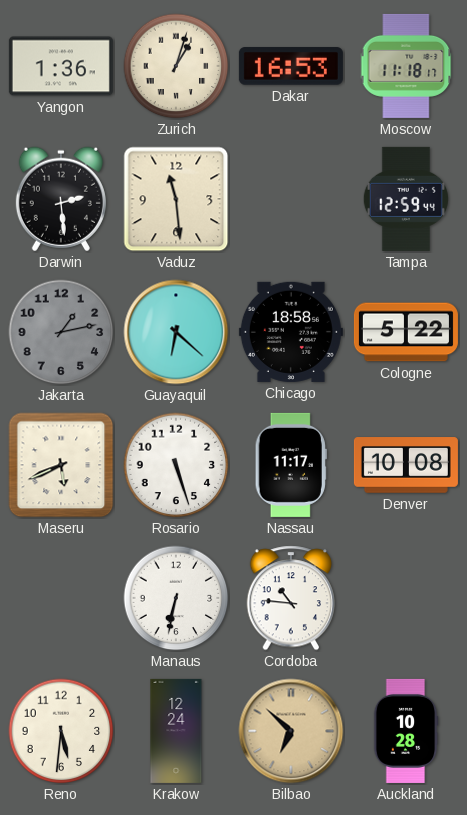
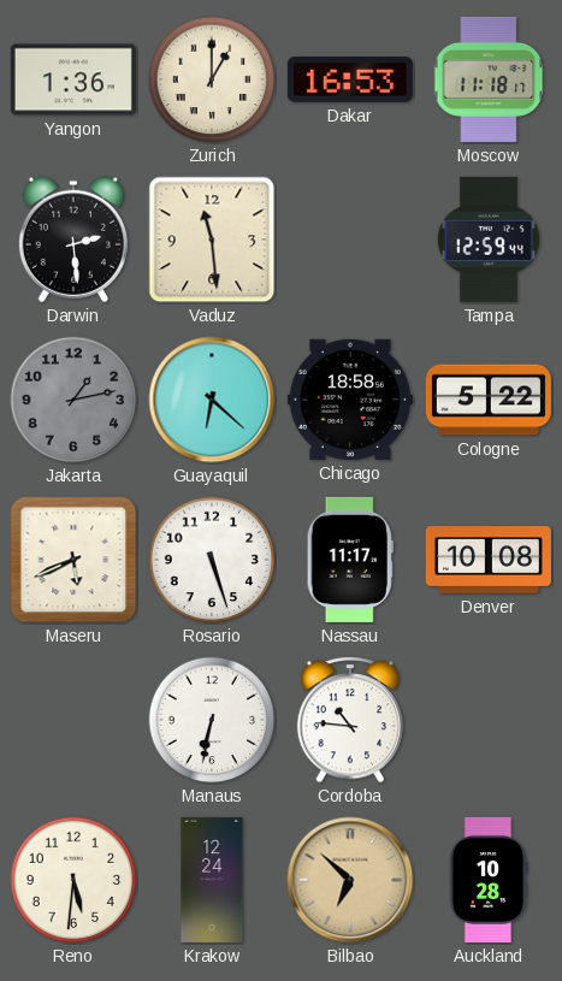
Zurich: 1:03 -> 1:00
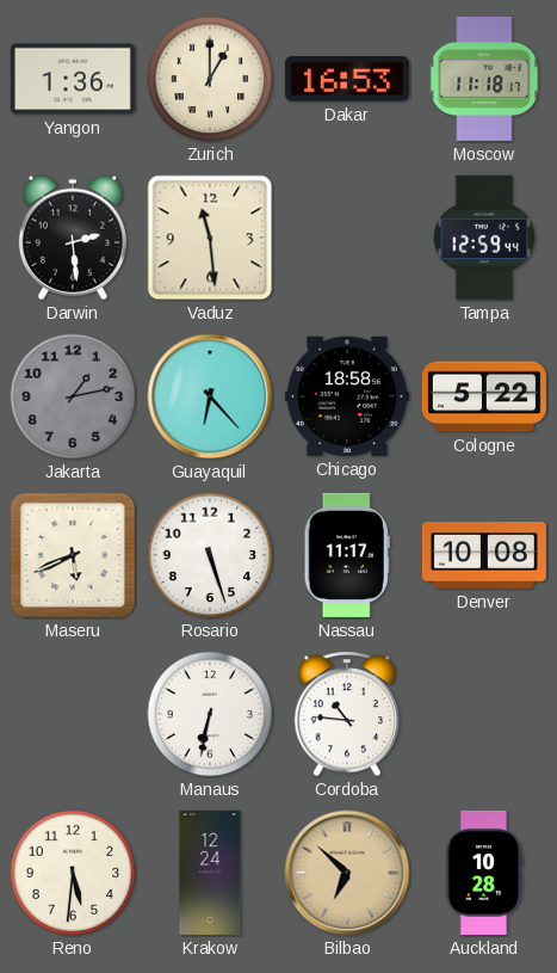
Guayaquil: 6:22 -> 6:23
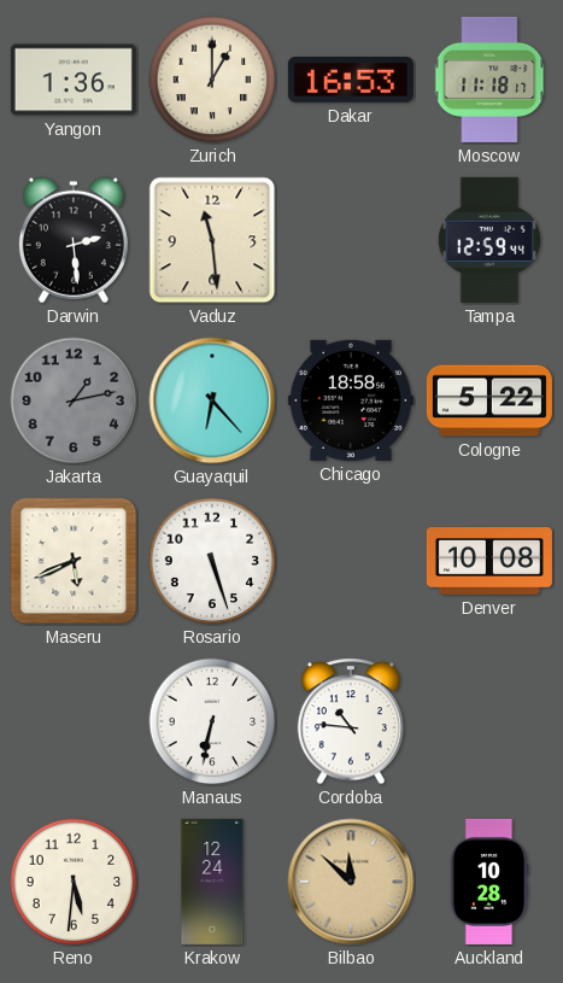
Nassau: 11:17 -> none
Bilbao: 6:52 -> 11:52
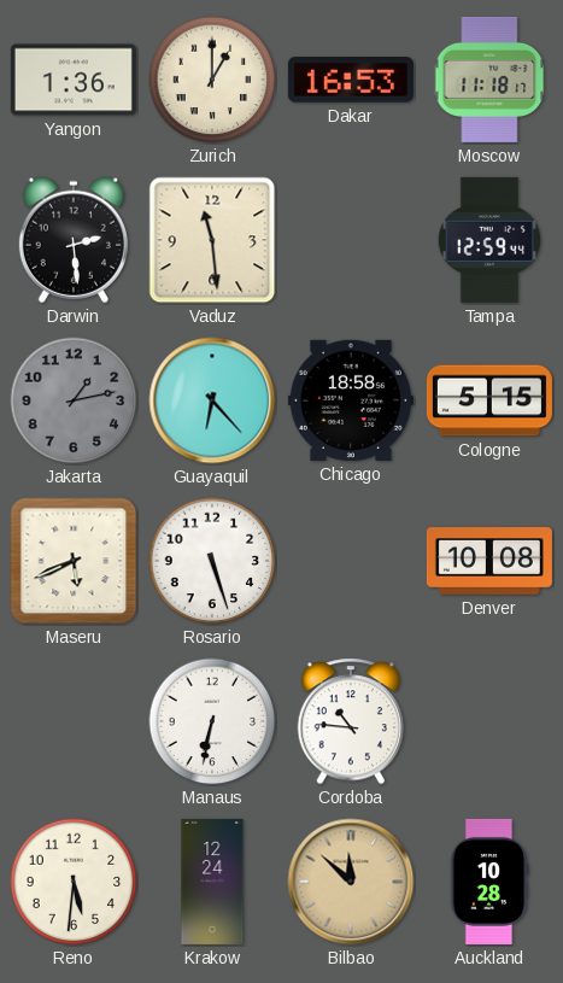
Cologne: 5:22 -> 5:15
